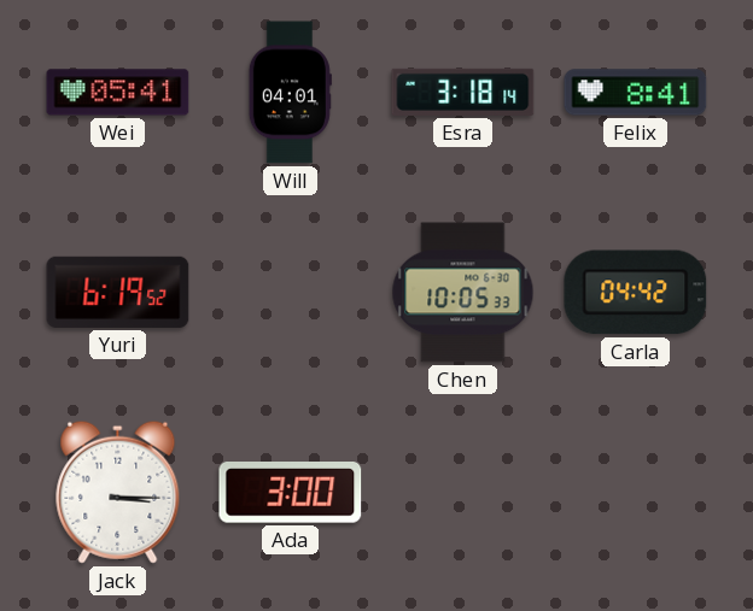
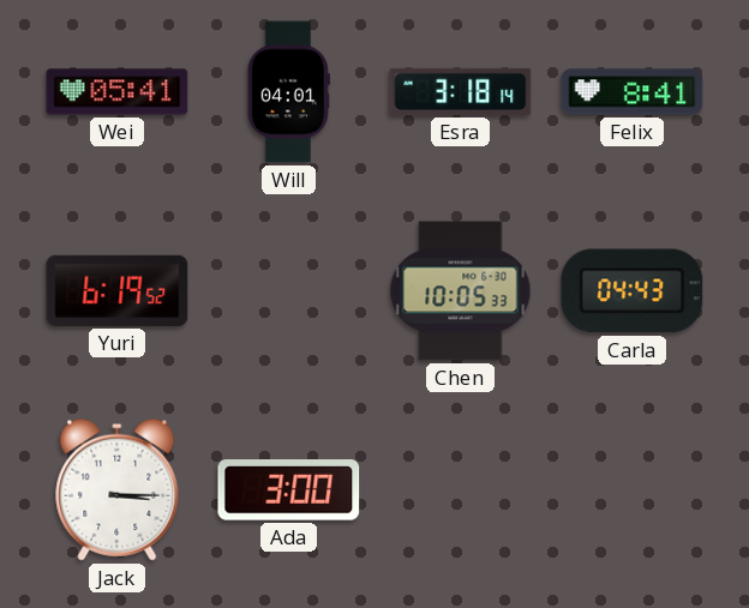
Carla: 04:42 -> 04:43
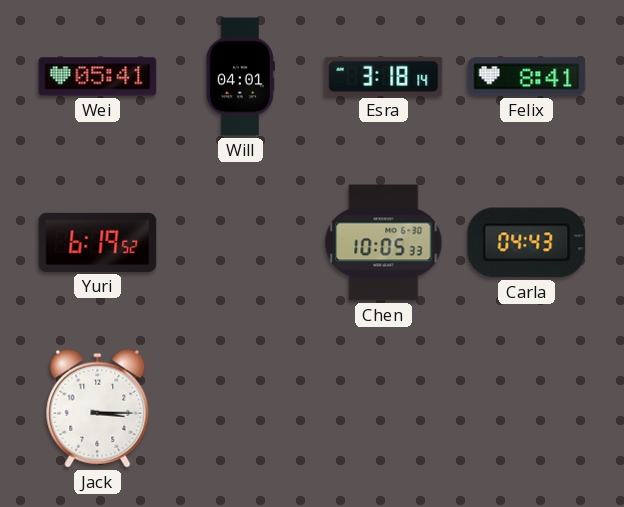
Ada: 3:00 -> none
